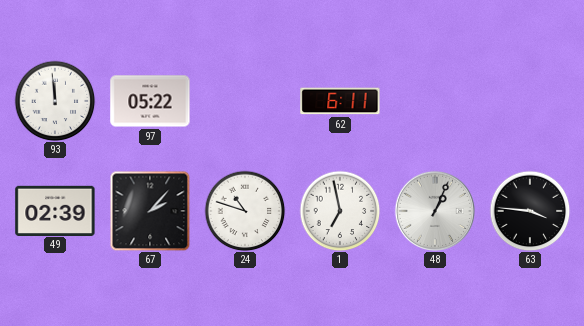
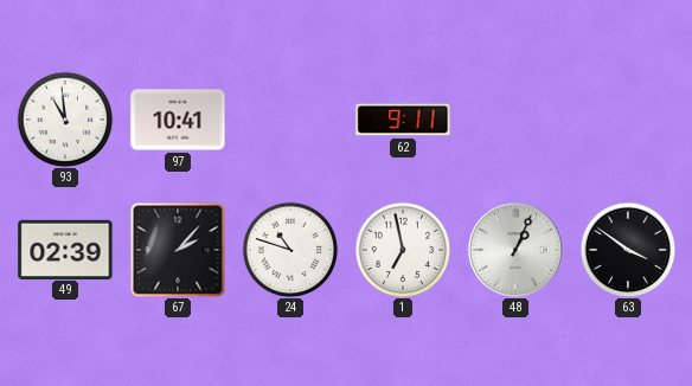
93: 11:59 -> 10:59
97: 05:22 -> 10:41
62: 6:11 -> 9:11
63: 3:46 -> 3:51
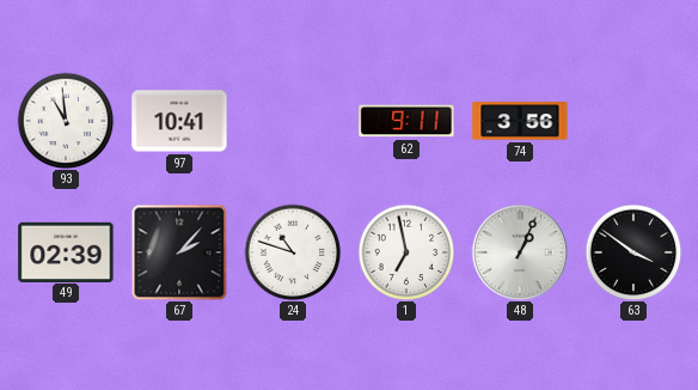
74: none -> 3:56
